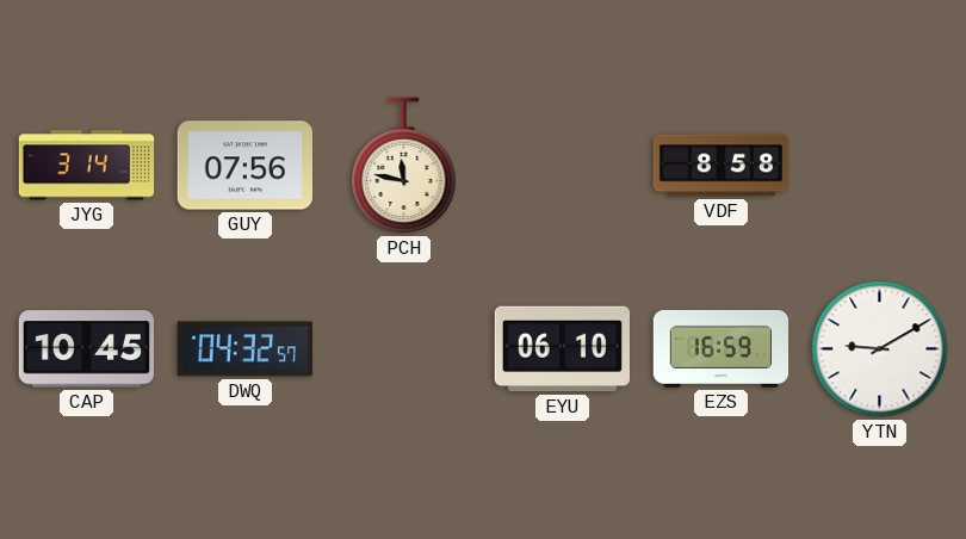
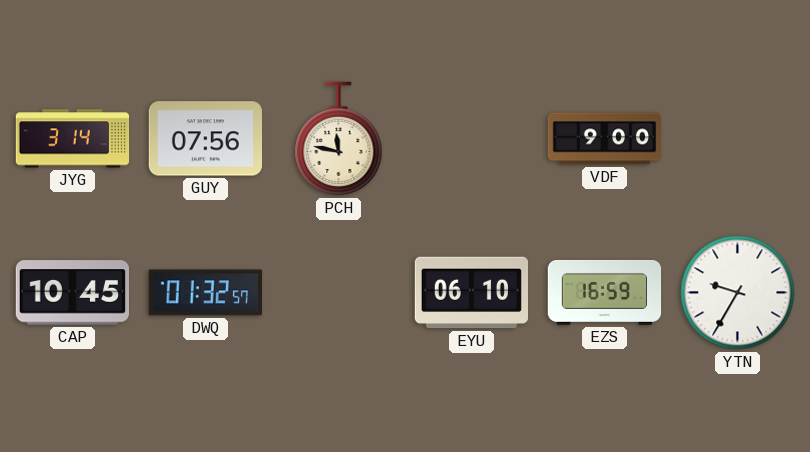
VDF: 8:58 -> 9:00
DWQ: 04:32 -> 01:32
YTN: 9:10 -> 9:35
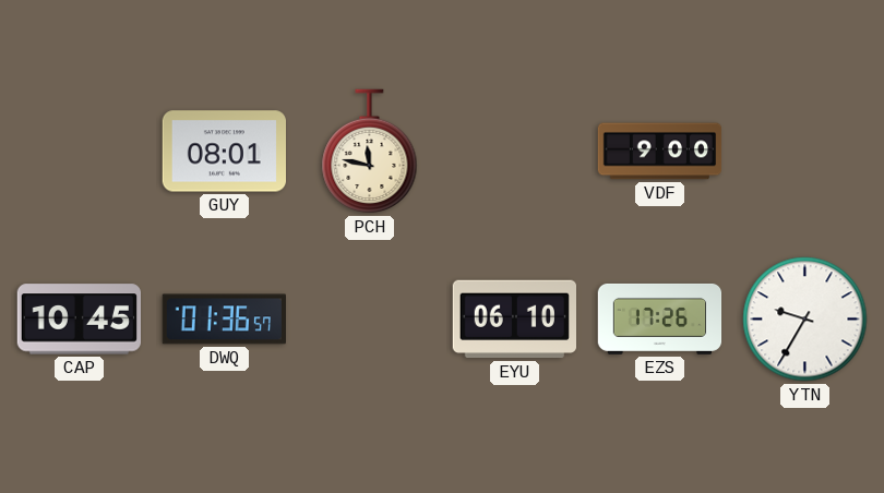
JYG: 3:14 -> none
GUY: 07:56 -> 08:01
DWQ: 01:32 -> 01:36
EZS: 16:59 -> 17:26
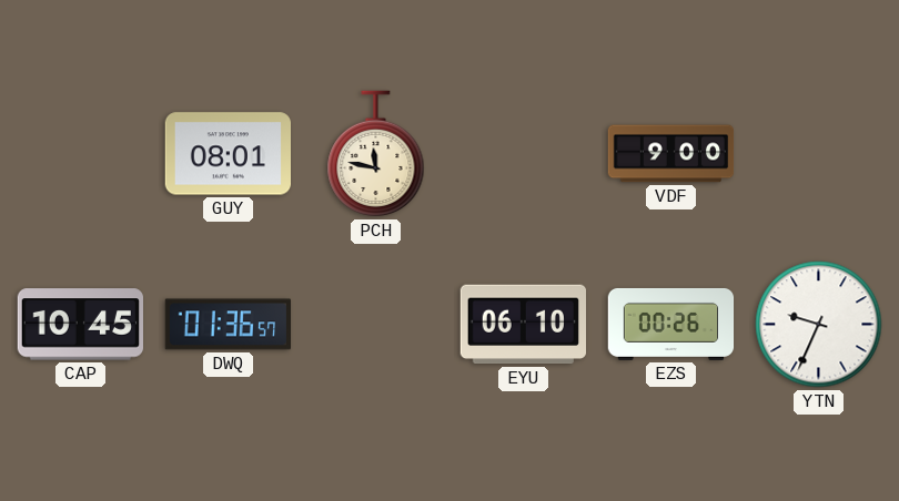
EZS: 17:26 -> 00:26
YTN: 9:35 -> 9:34
